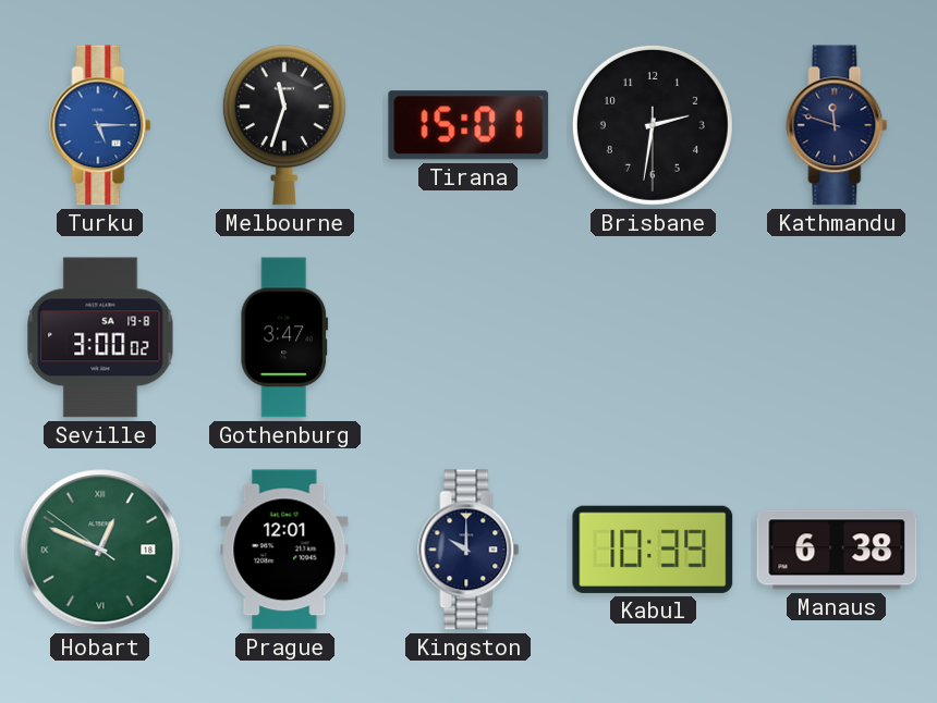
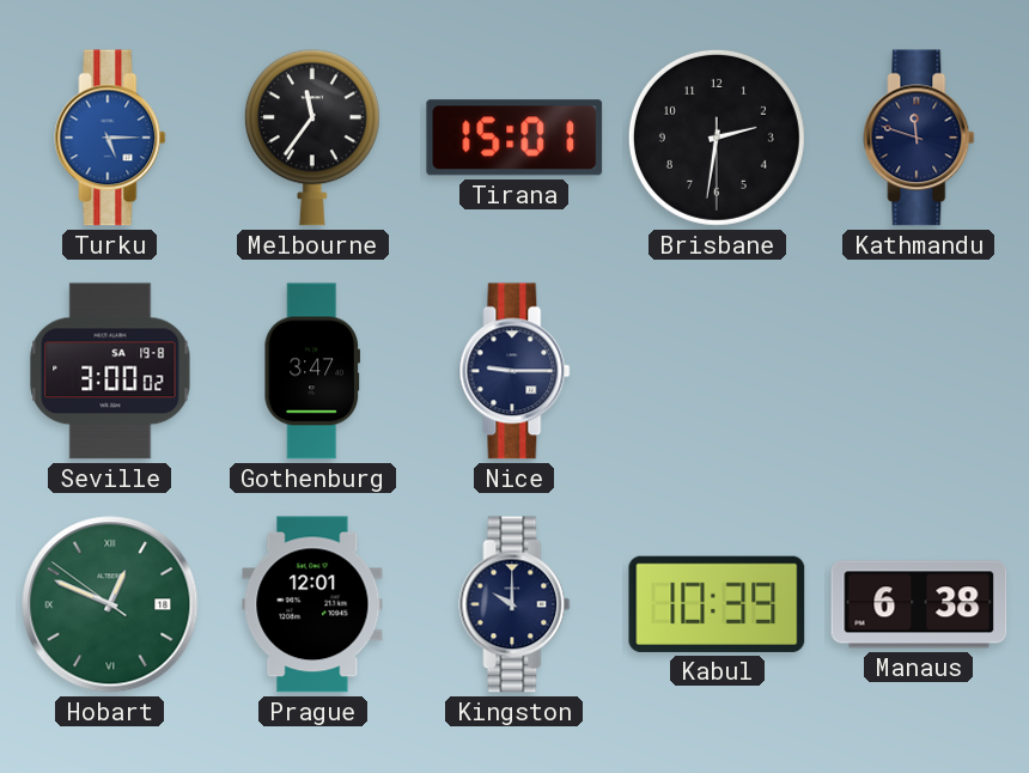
Melbourne: 11:33 -> 11:36
Nice: none -> 9:15
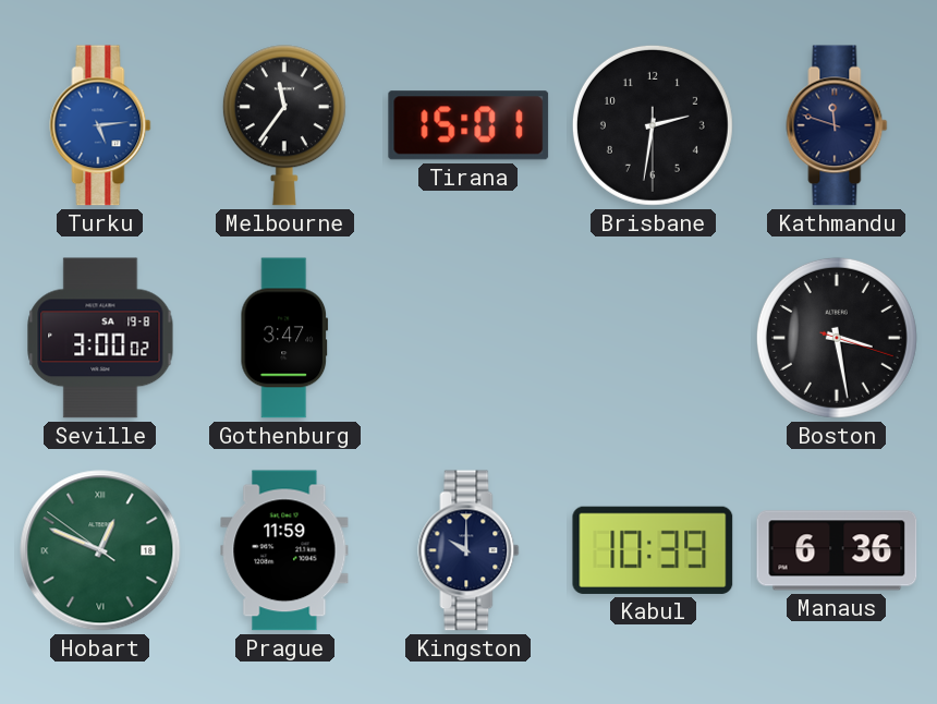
Turku: 5:15 -> 5:14
Nice: 9:15 -> none
Boston: none -> 3:28
Prague: 12:01 -> 11:59
Manaus: 6:38 -> 6:36
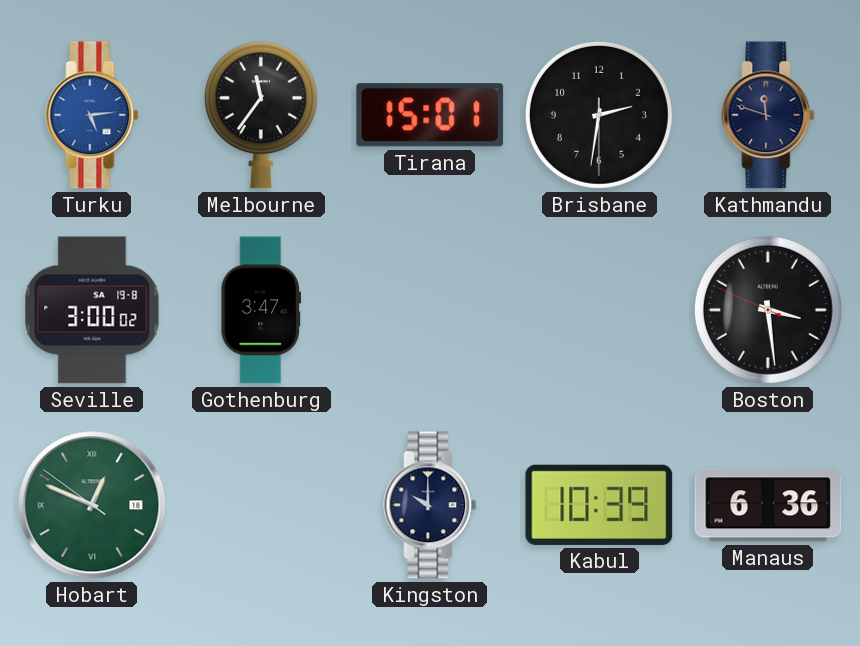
Boston: 3:28:18 -> 3:28:49
Prague: 11:59 -> none
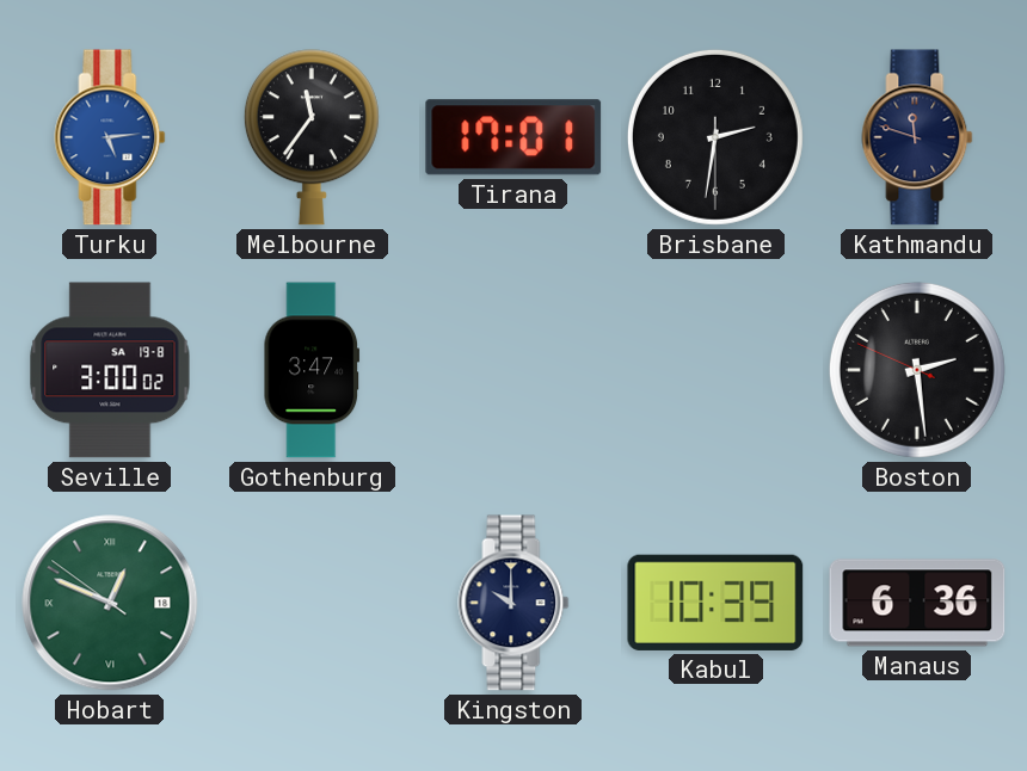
Tirana: 15:01 -> 17:01
Boston: 3:28 -> 2:28
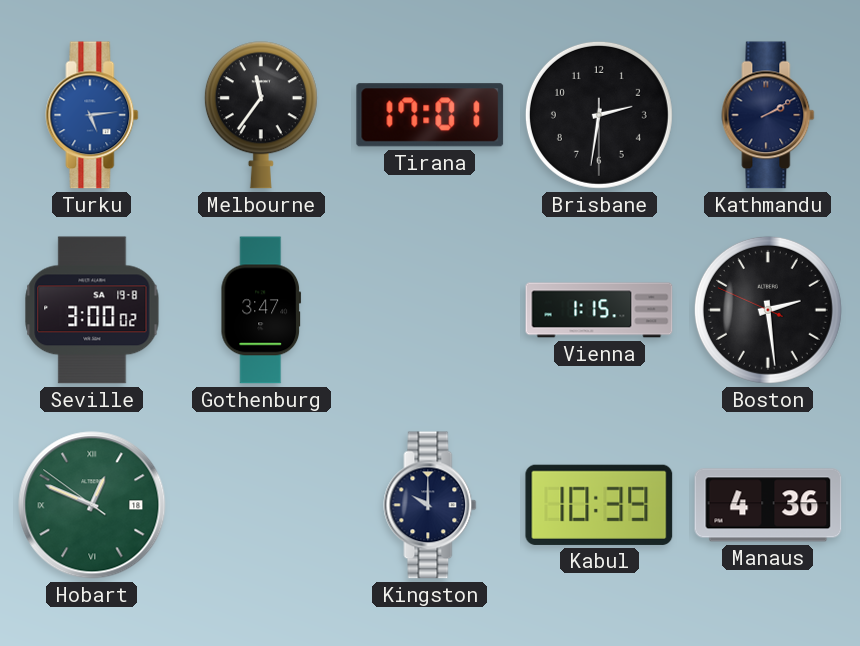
Kathmandu: 11:48 -> 2:10
Vienna: none -> 1:15
Manaus: 6:36 -> 4:36
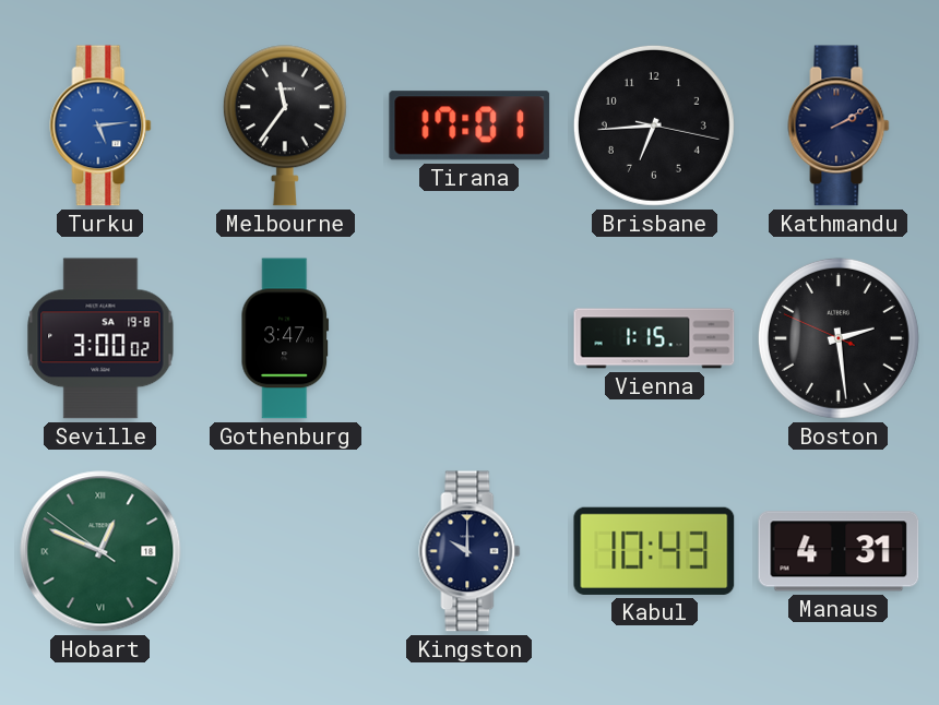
Brisbane: 2:31 -> 6:44
Kabul: 10:39 -> 10:43
Manaus: 4:36 -> 4:31
